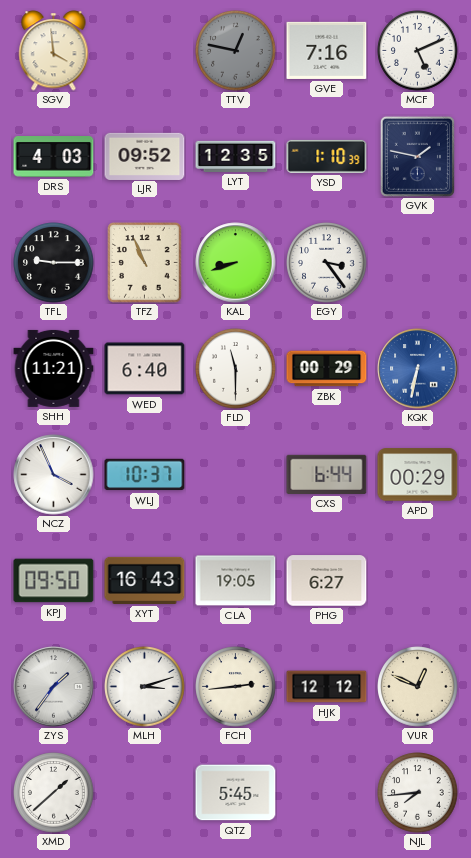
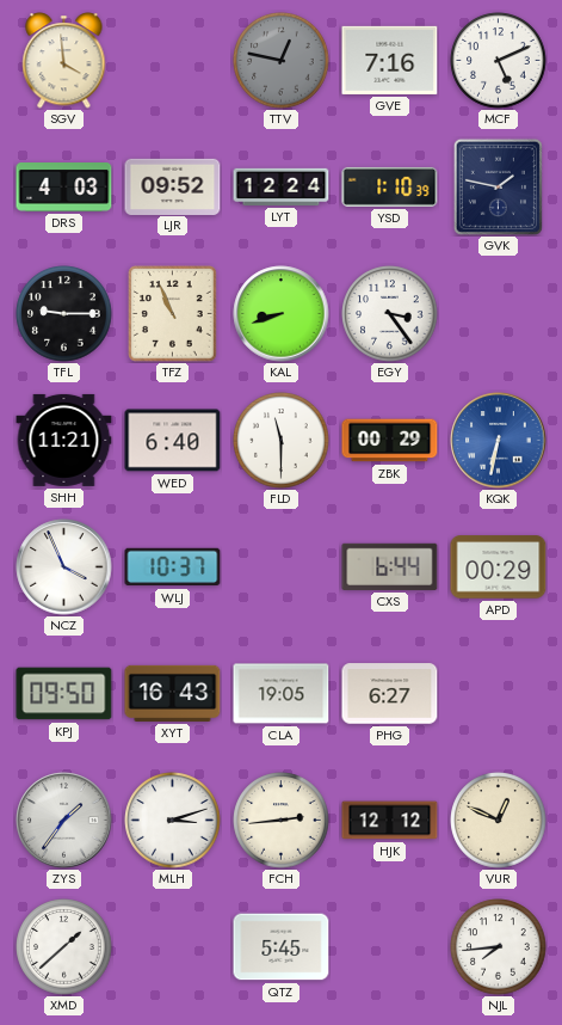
LYT: 12:35 -> 12:24
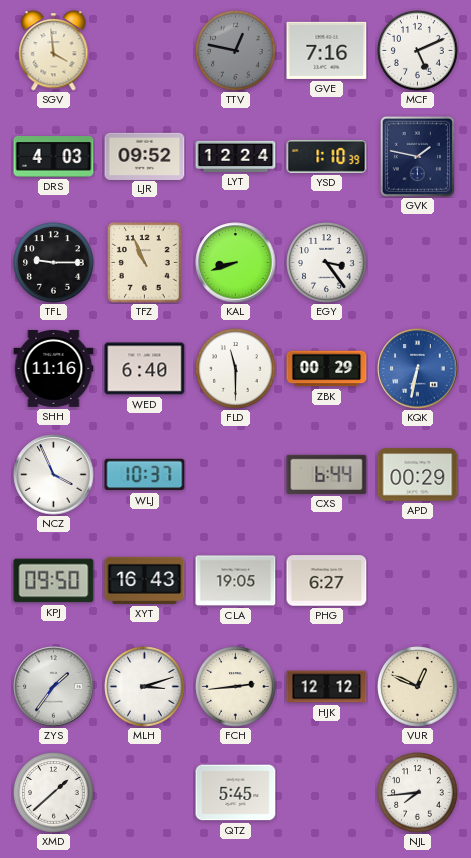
SHH: 11:21 -> 11:16
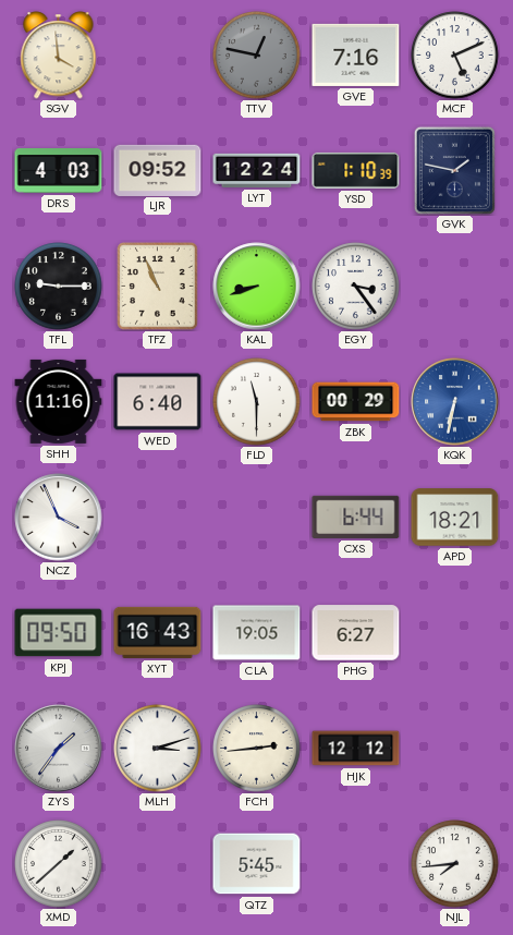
WLJ: 10:37 -> none
APD: 00:29 -> 18:21
VUR: 12:49 -> none
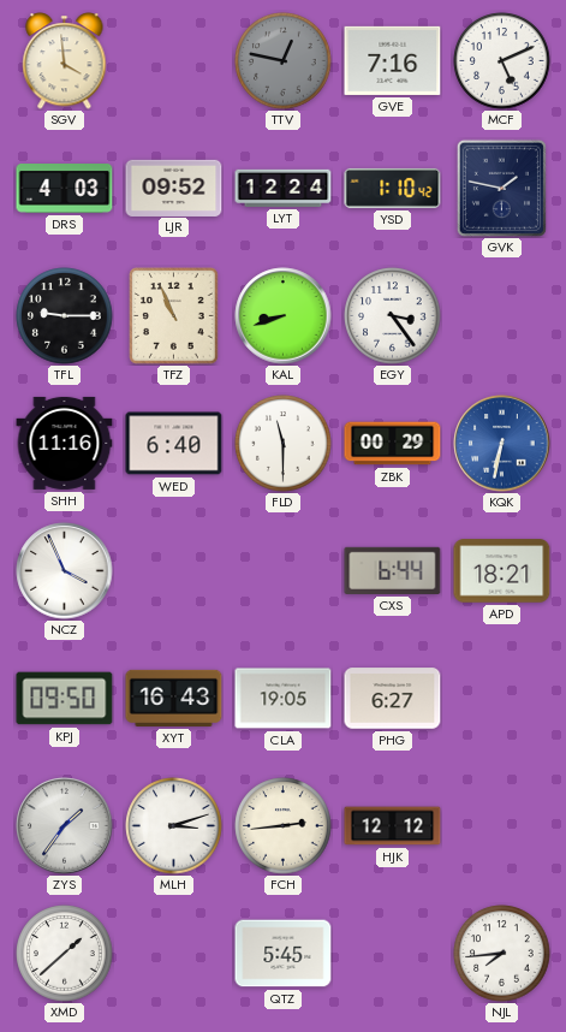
YSD: 1:10:39 -> 1:10:42
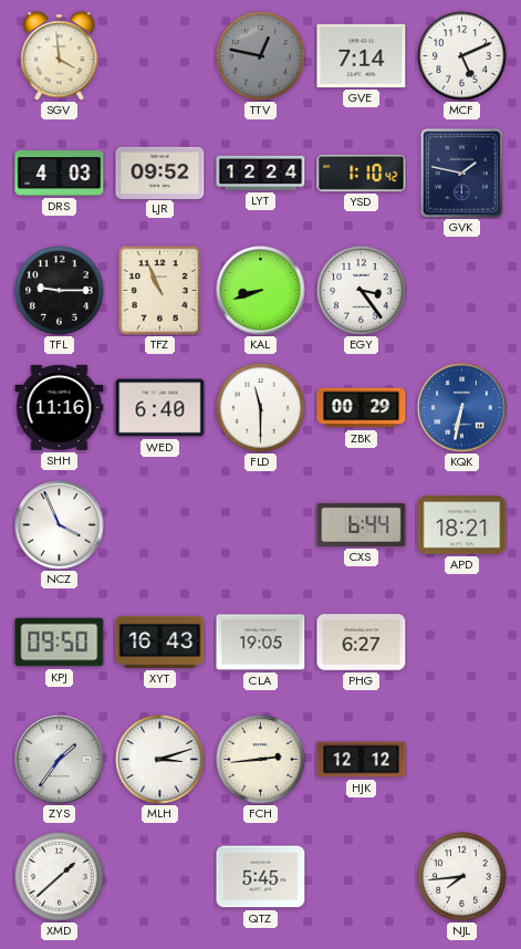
GVE: 7:16 -> 7:14
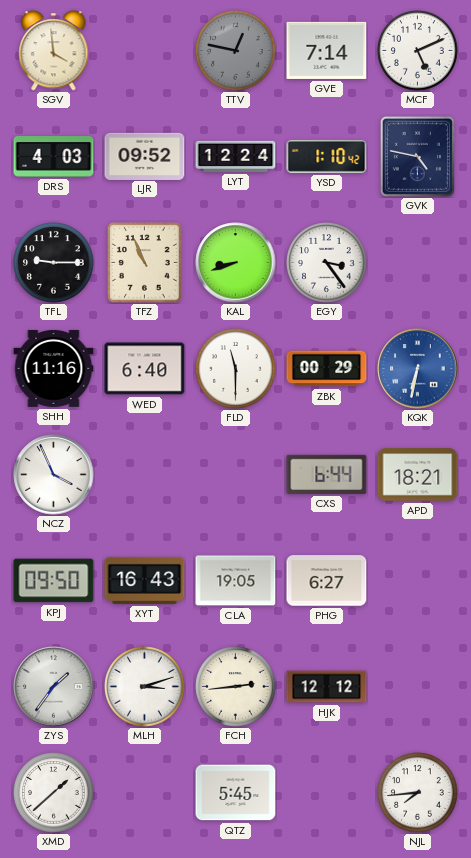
GVK: 1:47 -> 4:47
